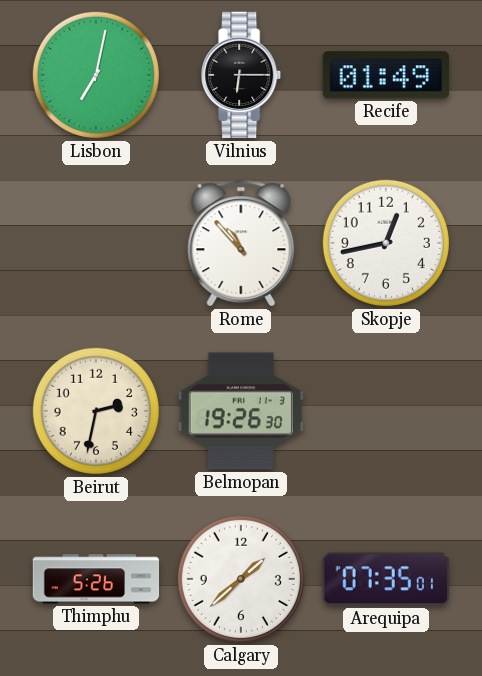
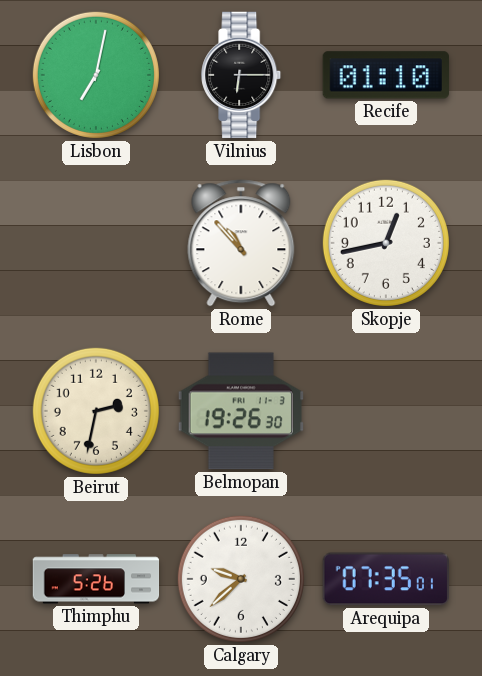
Recife: 01:49 -> 01:10
Calgary: 1:38 -> 9:38
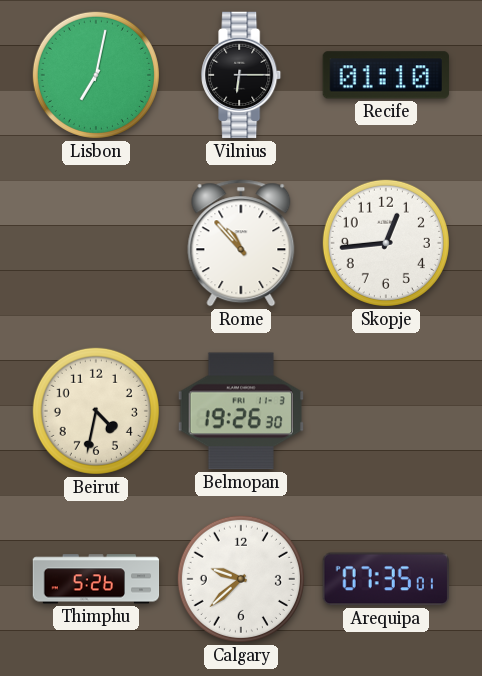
Skopje: 12:43 -> 12:44
Beirut: 2:32 -> 4:32
